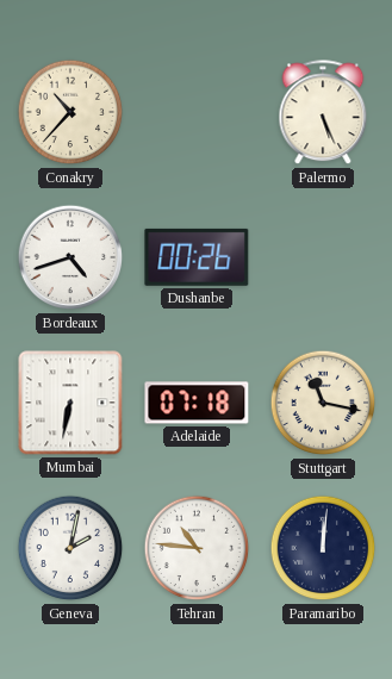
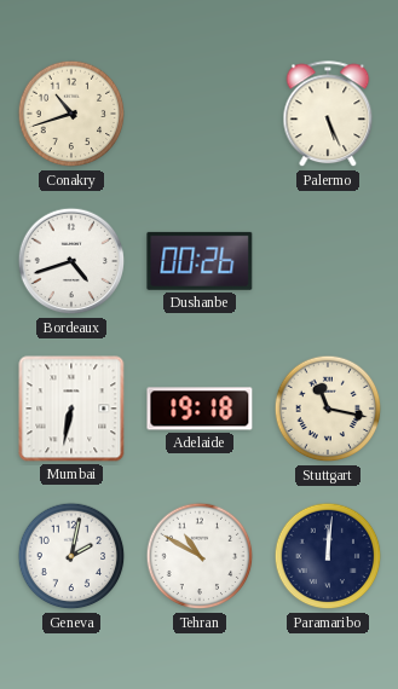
Conakry: 10:37 -> 10:42
Adelaide: 07:18 -> 19:18
Tehran: 10:46 -> 10:50
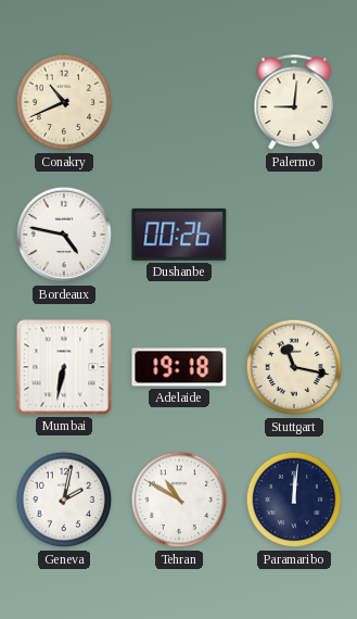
Conakry: 10:42 -> 10:41
Palermo: 5:26 -> 9:01
Bordeaux: 4:42 -> 4:47
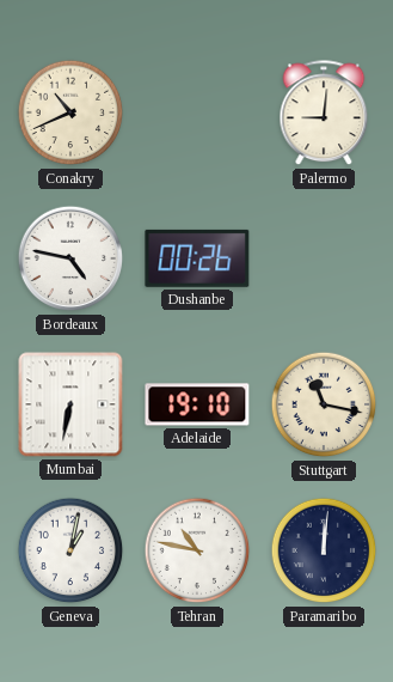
Adelaide: 19:18 -> 19:10
Geneva: 2:02 -> 1:02
Tehran: 10:50 -> 10:47
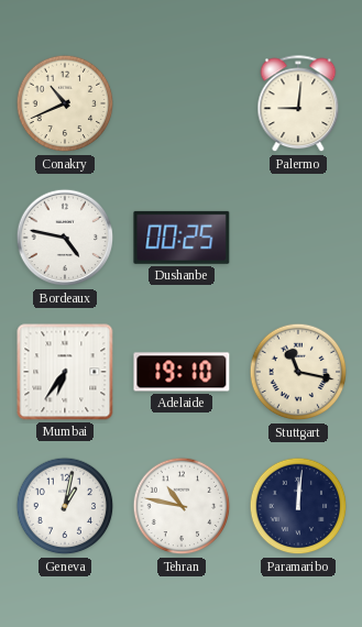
Dushanbe: 00:26 -> 00:25
Mumbai: 6:32 -> 6:36
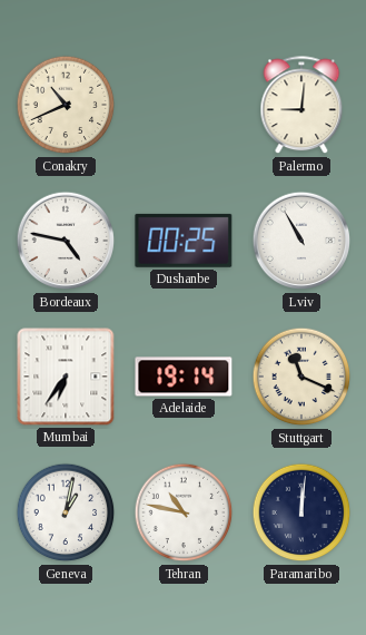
Lviv: none -> 10:55
Adelaide: 19:10 -> 19:14
Stuttgart: 11:17 -> 11:19
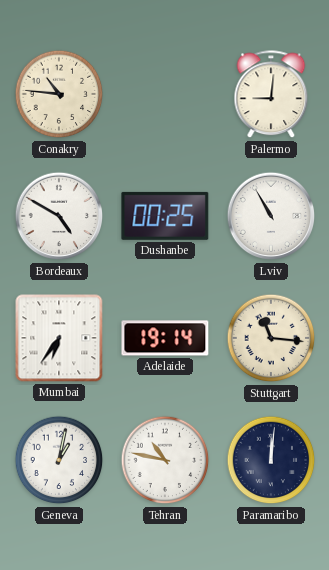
Conakry: 10:41 -> 10:46
Bordeaux: 4:47 -> 4:50
Stuttgart: 11:19 -> 11:16
